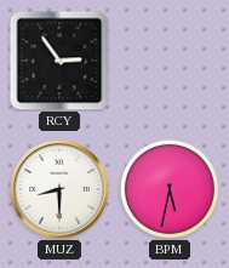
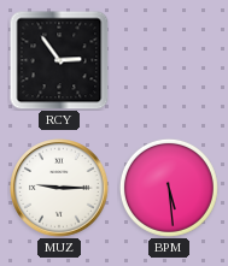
MUZ: 8:30 -> 9:15
BPM: 5:32 -> 5:29
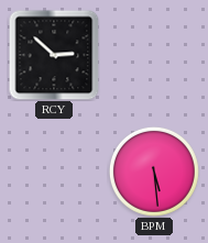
RCY: 2:54 -> 2:52
MUZ: 9:15 -> none
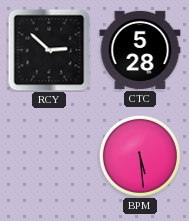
CTC: none -> 5:28
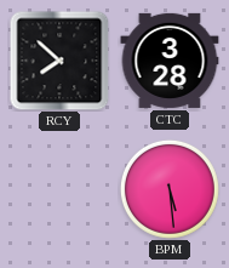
RCY: 2:52 -> 7:52
CTC: 5:28 -> 3:28
